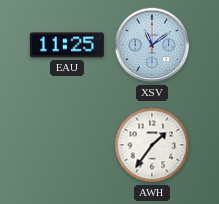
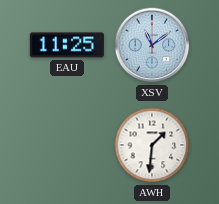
AWH: 1:36 -> 1:31
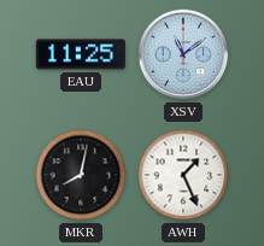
MKR: none -> 8:02
AWH: 1:31 -> 1:26
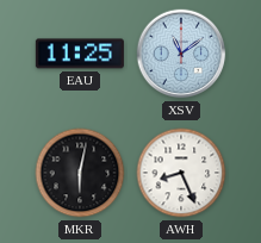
MKR: 8:02 -> 6:02
AWH: 1:26 -> 8:26
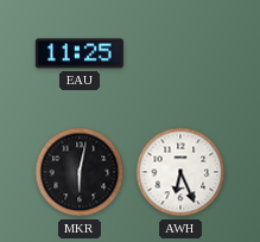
XSV: 11:09 -> none
AWH: 8:26 -> 6:26
